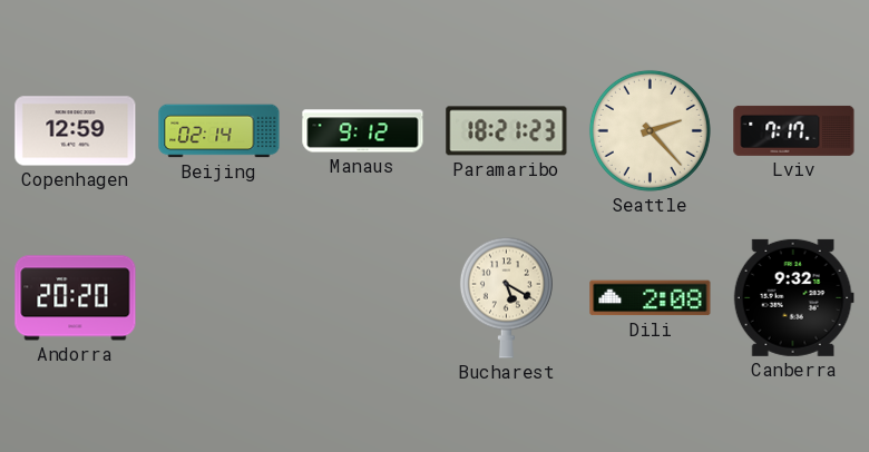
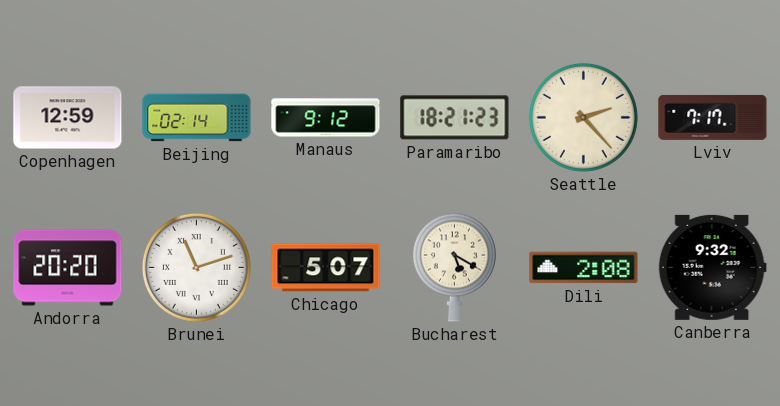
Brunei: none -> 11:12
Chicago: none -> 5:07
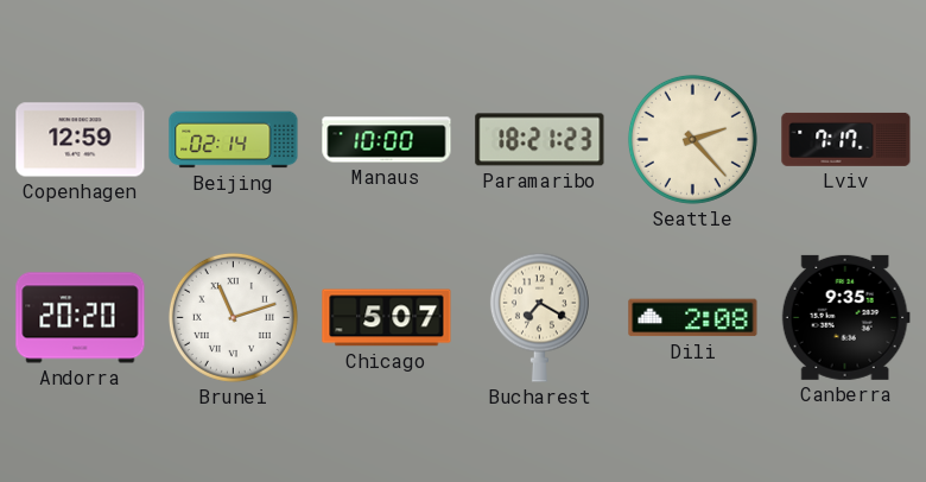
Manaus: 9:12 -> 10:00
Bucharest: 5:20 -> 7:20
Canberra: 9:32 -> 9:35
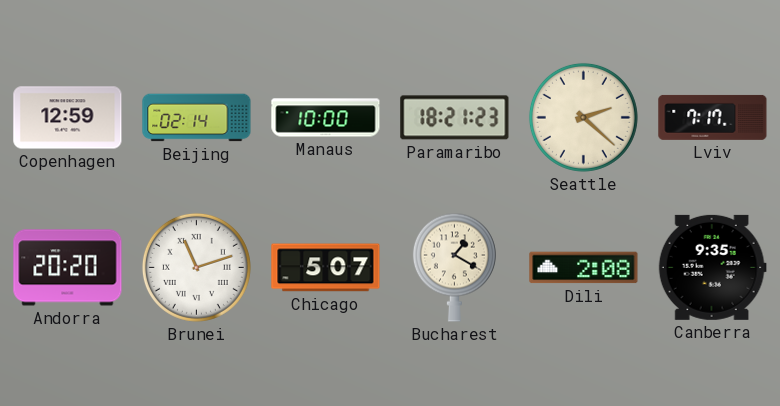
Seattle: 2:23 -> 2:22
Bucharest: 7:20 -> 1:20
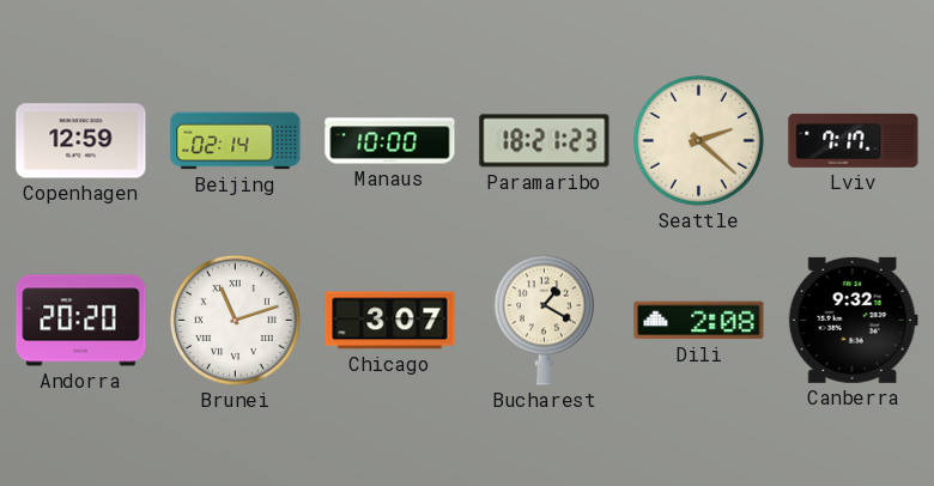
Chicago: 5:07 -> 3:07
Canberra: 9:35 -> 9:32
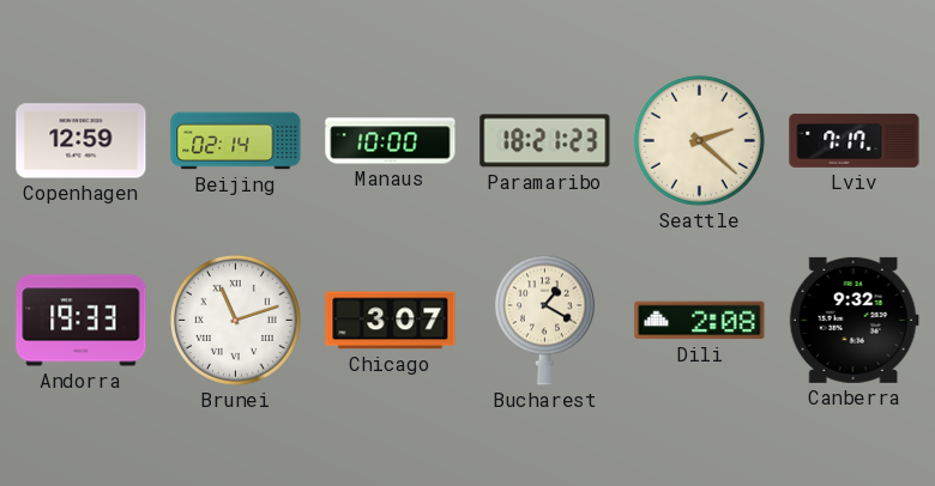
Andorra: 20:20 -> 19:33
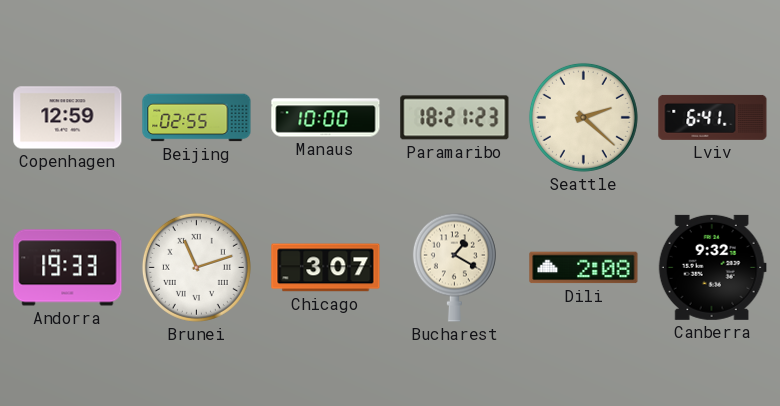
Beijing: 02:14 -> 02:55
Lviv: 7:17 -> 6:41
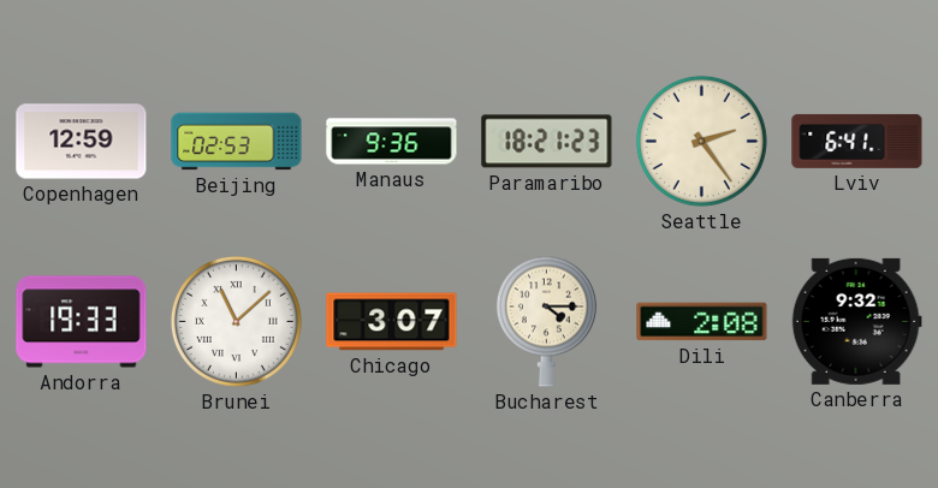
Beijing: 02:55 -> 02:53
Manaus: 10:00 -> 9:36
Seattle: 2:22 -> 2:24
Brunei: 11:12 -> 11:08
Bucharest: 1:20 -> 4:15
